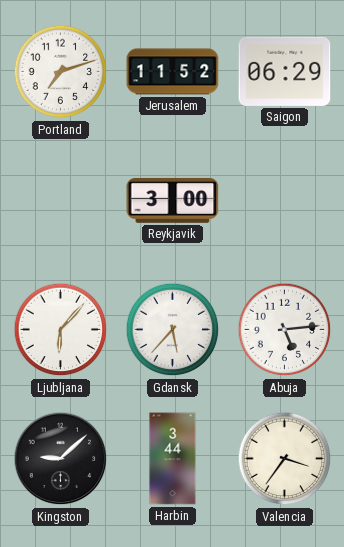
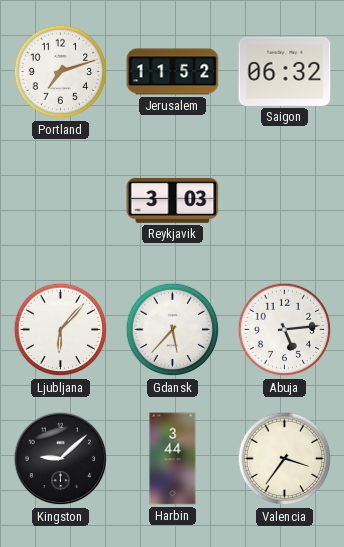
Saigon: 06:29 -> 06:32
Reykjavik: 3:00 -> 3:03
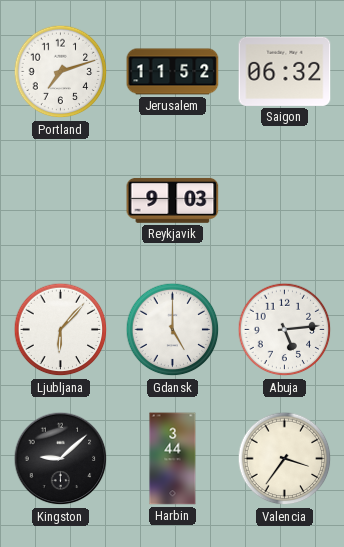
Reykjavik: 3:03 -> 9:03
Gdansk: 5:37 -> 5:00
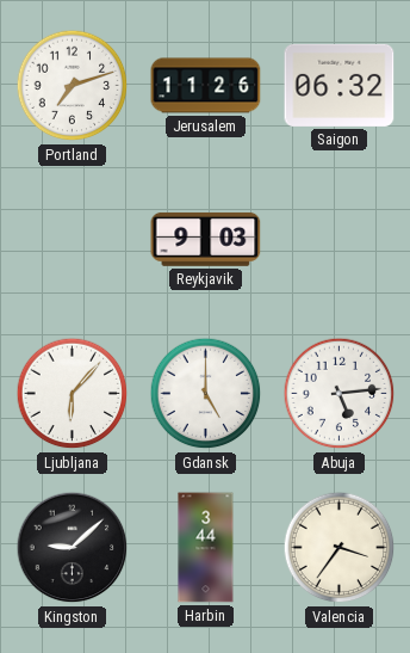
Jerusalem: 11:52 -> 11:26
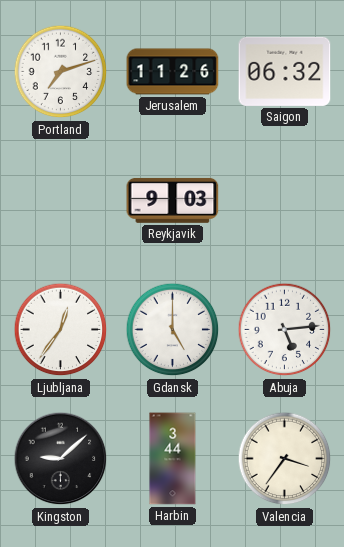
Ljubljana: 6:07 -> 12:36
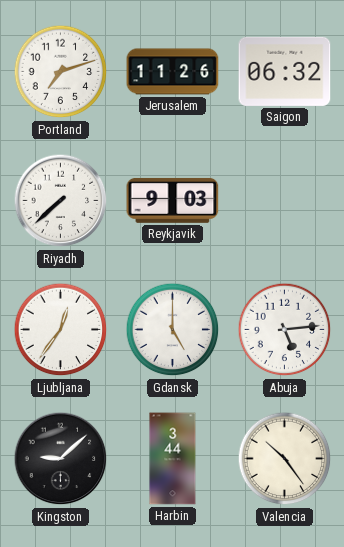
Riyadh: none -> 7:38
Valencia: 3:36 -> 10:24
